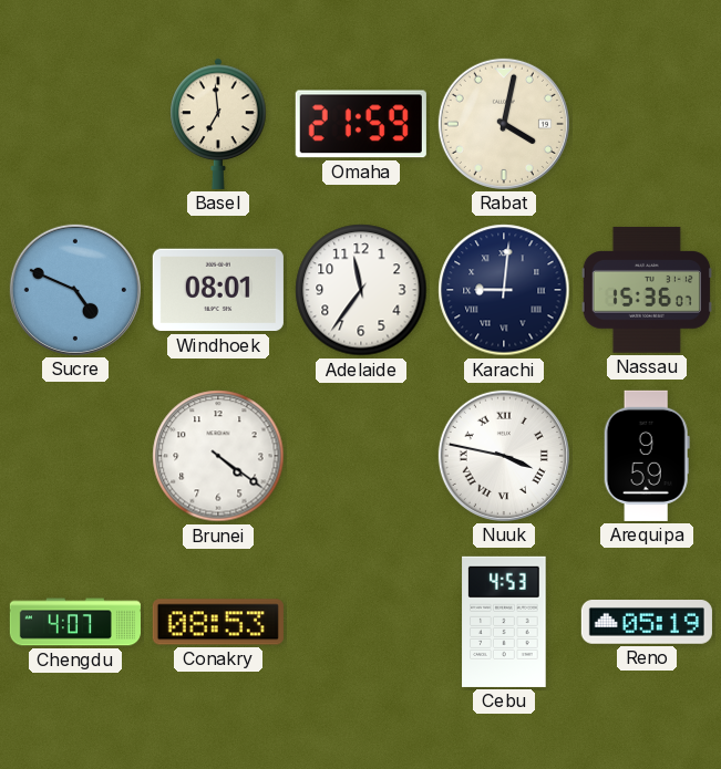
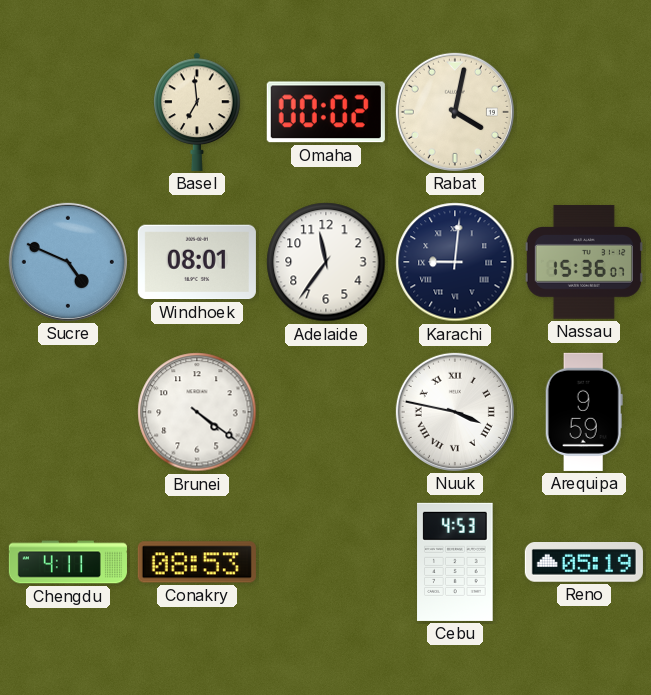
Omaha: 21:59 -> 00:02
Chengdu: 4:07 -> 4:11
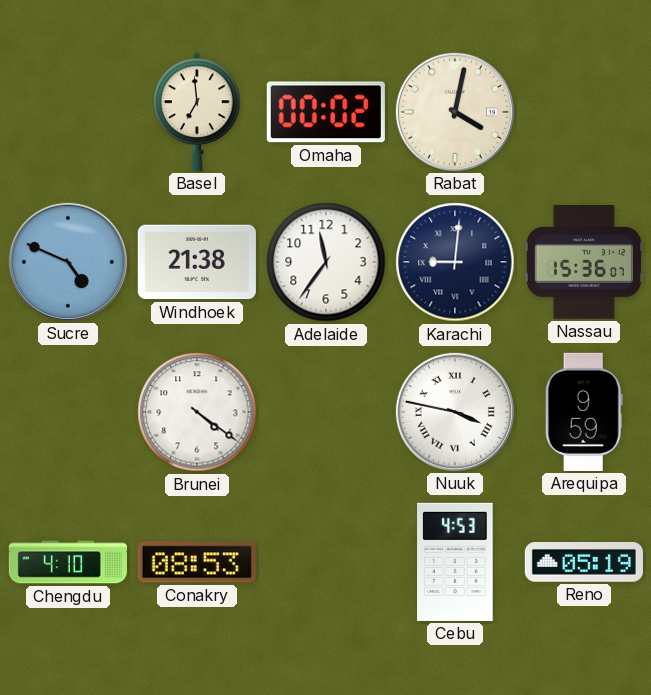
Windhoek: 08:01 -> 21:38
Chengdu: 4:11 -> 4:10
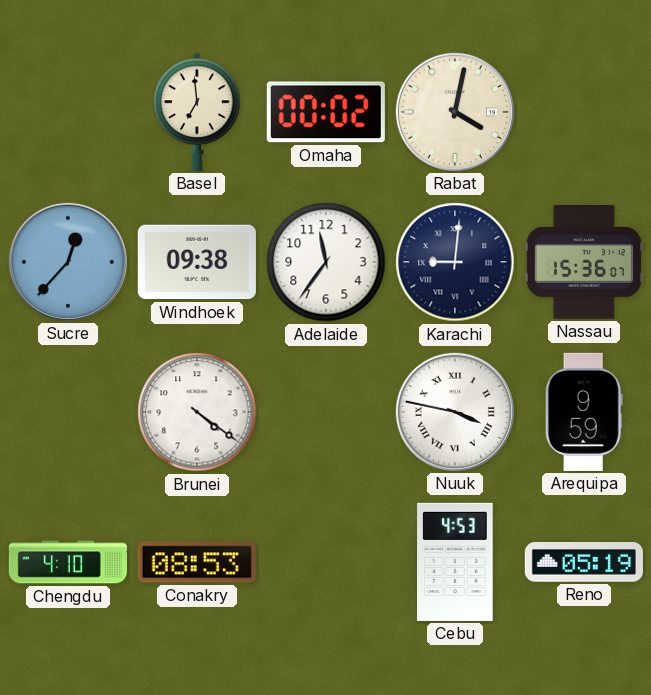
Sucre: 4:49 -> 12:37
Windhoek: 21:38 -> 09:38
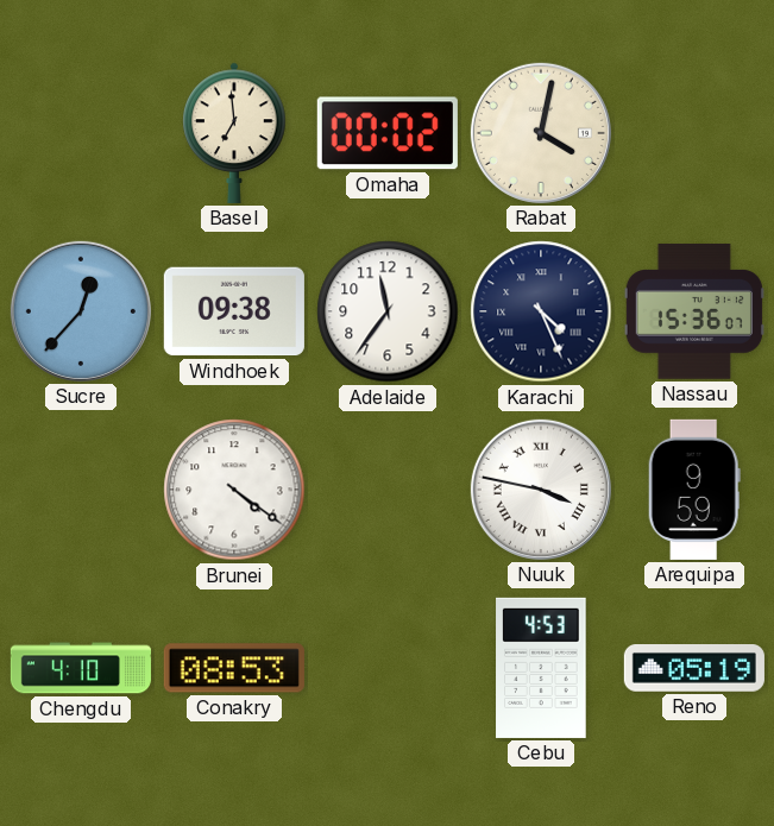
Karachi: 9:01 -> 4:26
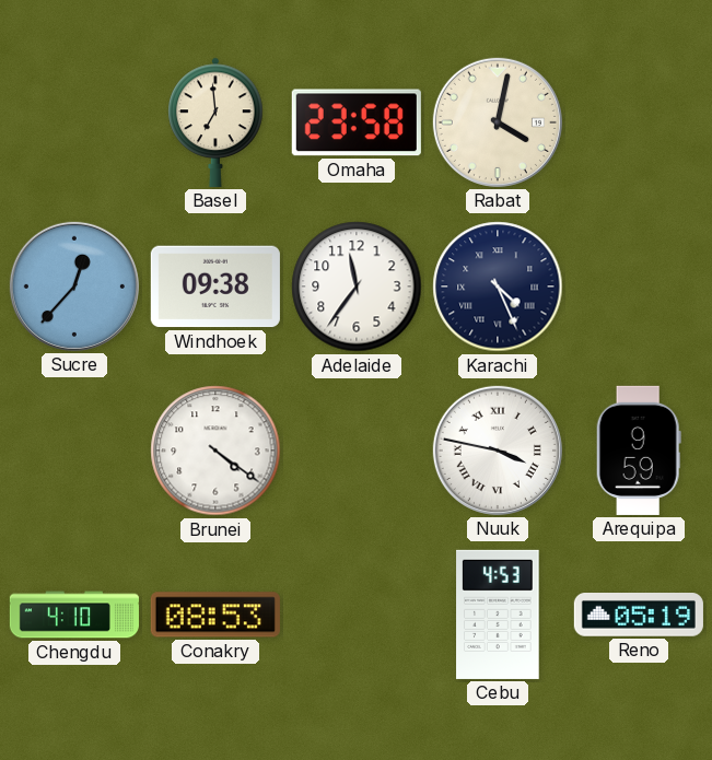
Omaha: 00:02 -> 23:58
Nassau: 15:36 -> none
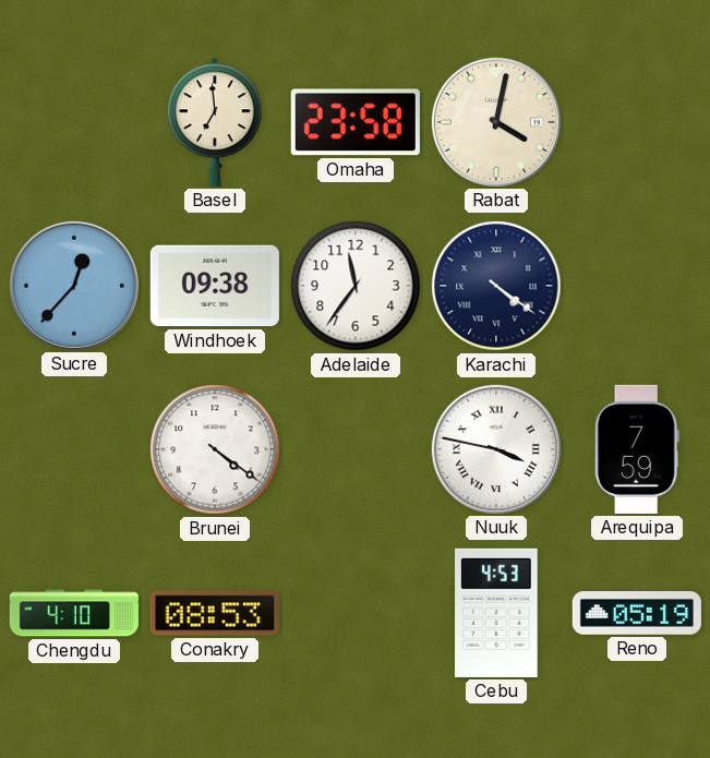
Karachi: 4:26 -> 4:21
Arequipa: 9:59 -> 7:59
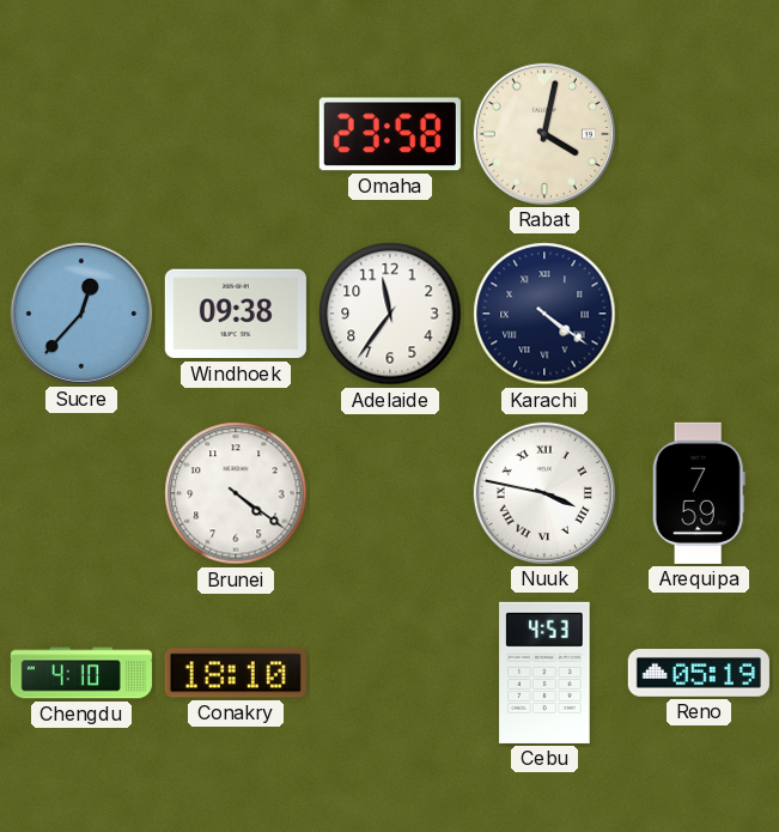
Basel: 6:59 -> none
Conakry: 08:53 -> 18:10
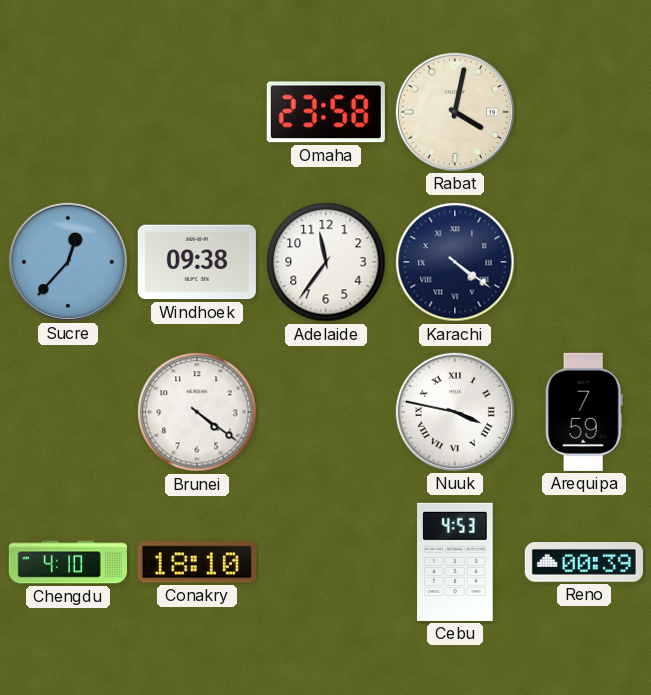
Reno: 05:19 -> 00:39
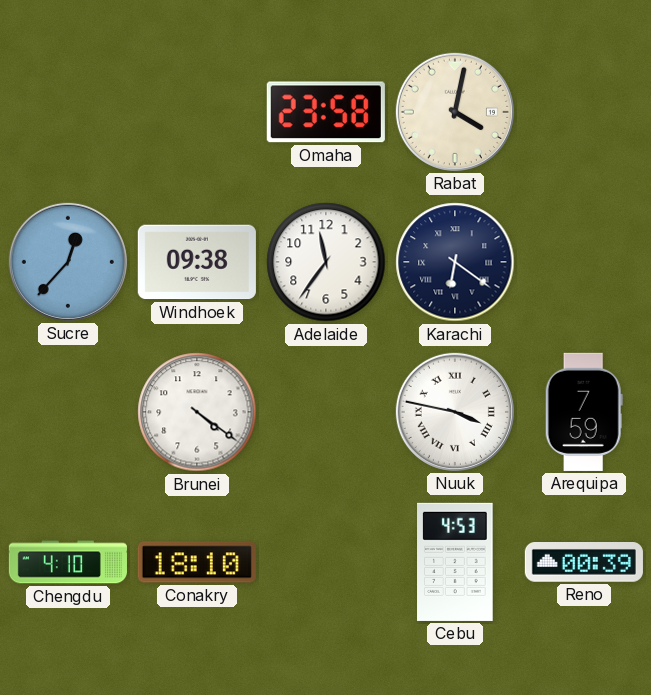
Karachi: 4:21 -> 6:21
